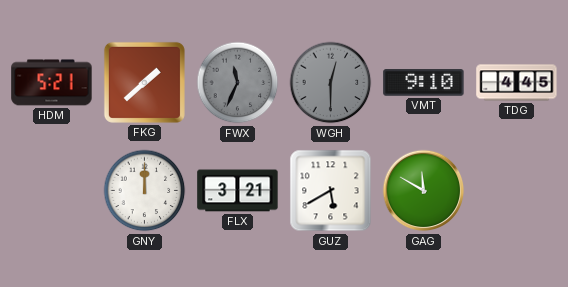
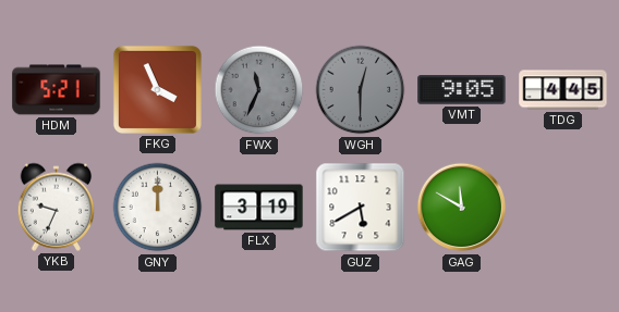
FKG: 1:38 -> 3:56
VMT: 9:10 -> 9:05
YKB: none -> 9:34
FLX: 3:21 -> 3:19
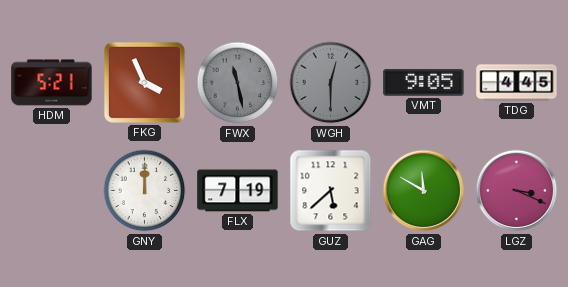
FWX: 11:34 -> 11:28
YKB: 9:34 -> none
FLX: 3:19 -> 7:19
GUZ: 5:40 -> 5:38
LGZ: none -> 3:19
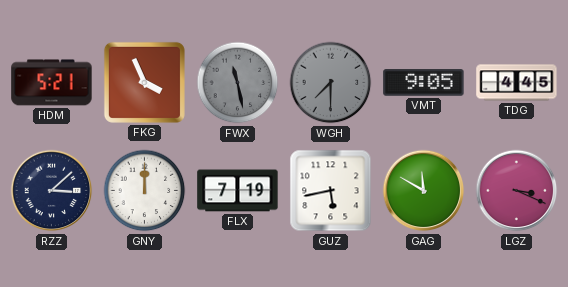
WGH: 12:30 -> 7:30
RZZ: none -> 3:08
GUZ: 5:38 -> 5:43
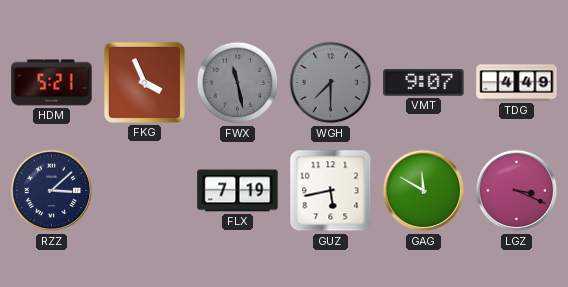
VMT: 9:05 -> 9:07
TDG: 4:45 -> 4:49
GNY: 12:00 -> none
